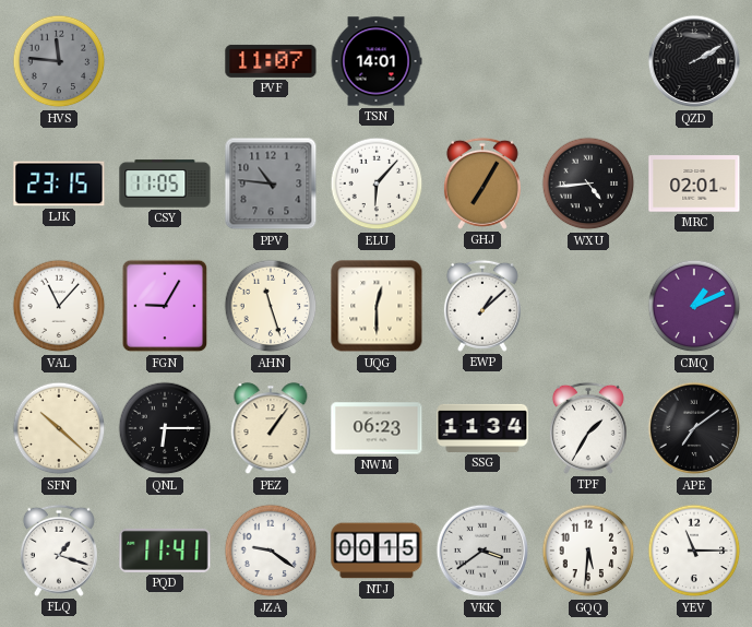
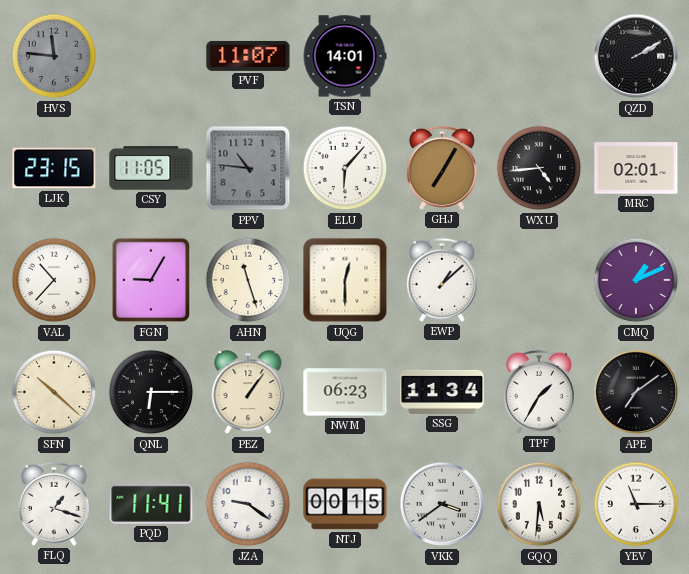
VAL: 11:07 -> 10:37
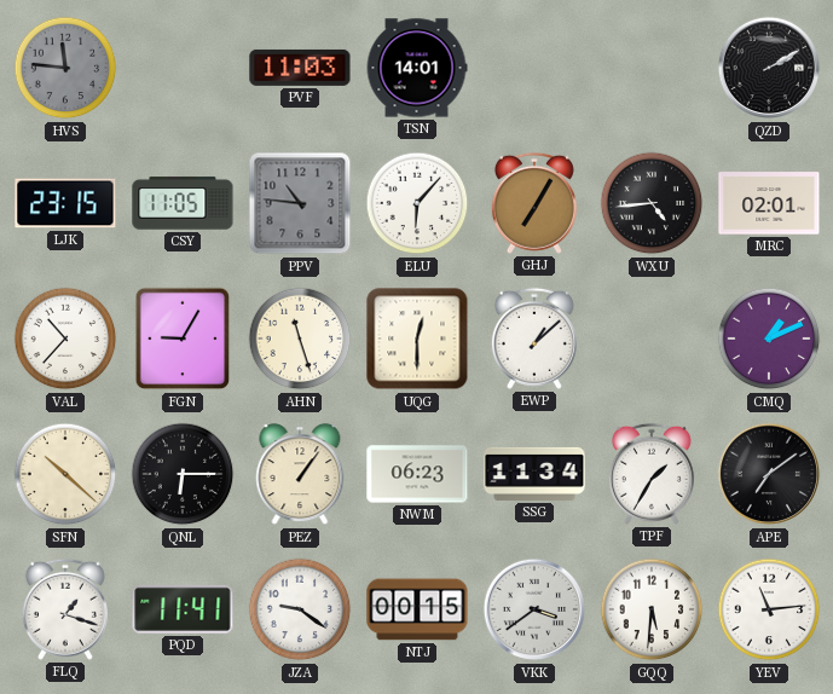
PVF: 11:07 -> 11:03
YEV: 11:15 -> 11:14
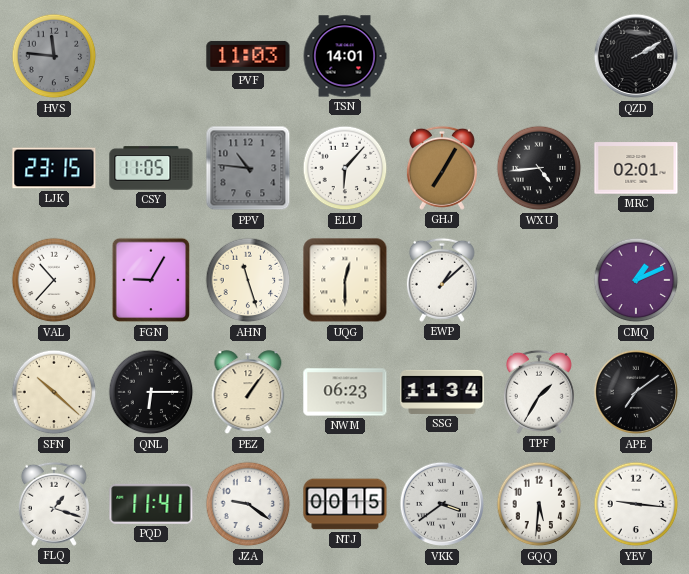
YEV: 11:14 -> 9:16
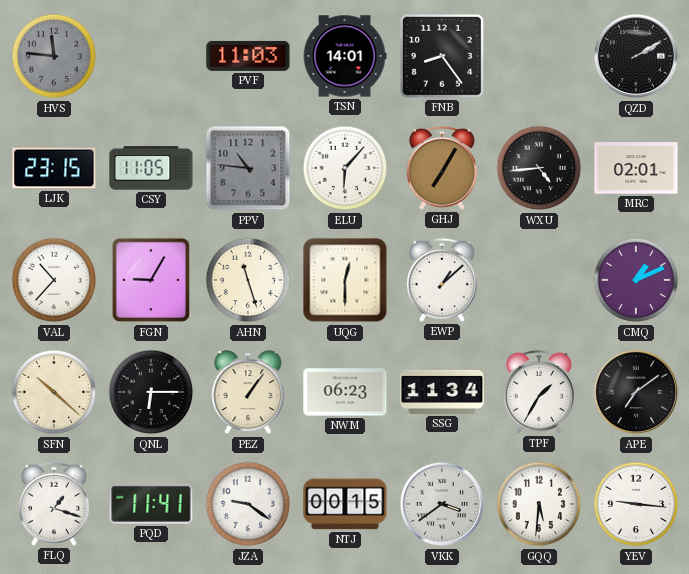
FNB: none -> 8:24
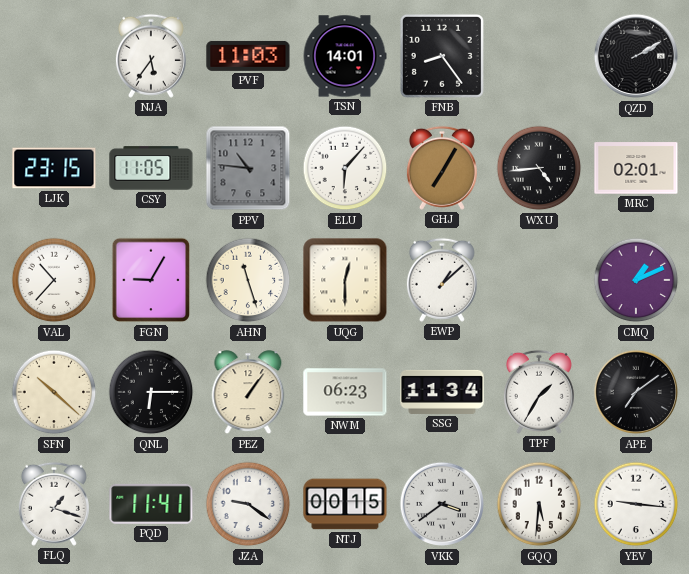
HVS: 11:46 -> none
NJA: none -> 5:36
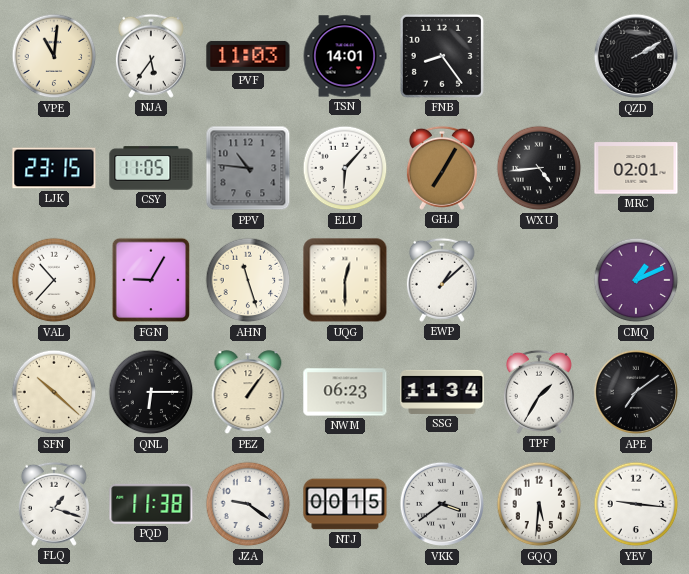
VPE: none -> 11:01
PQD: 11:41 -> 11:38
